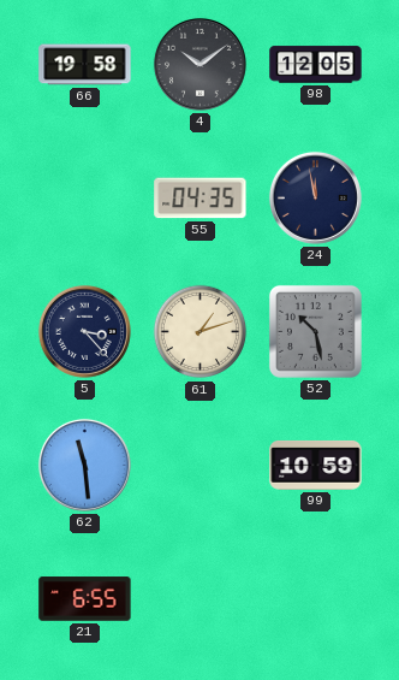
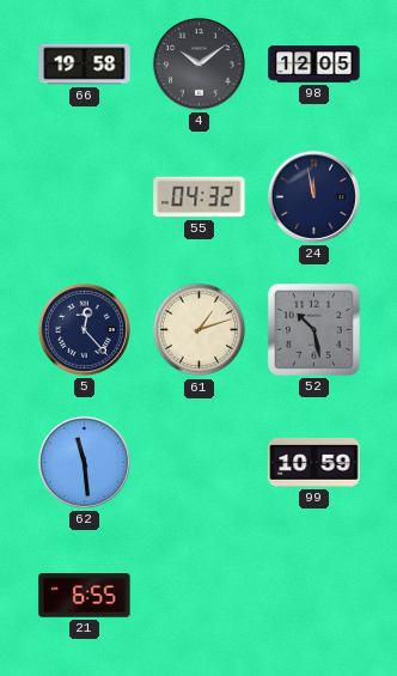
55: 04:35 -> 04:32
5: 3:23 -> 12:23
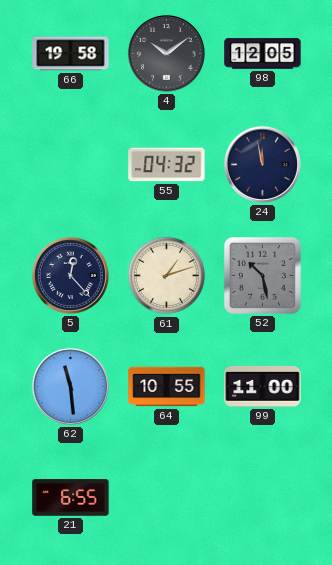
64: none -> 10:55
99: 10:59 -> 11:00
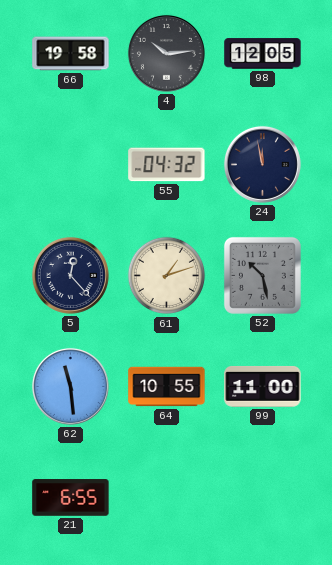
4: 10:09 -> 10:14
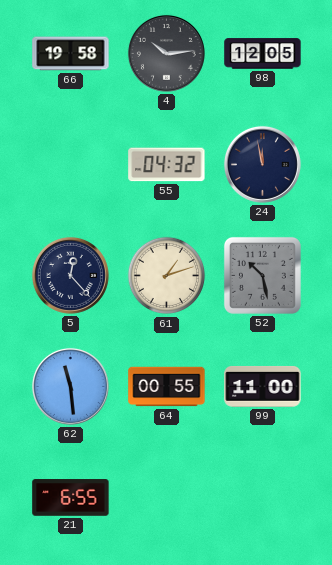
64: 10:55 -> 00:55
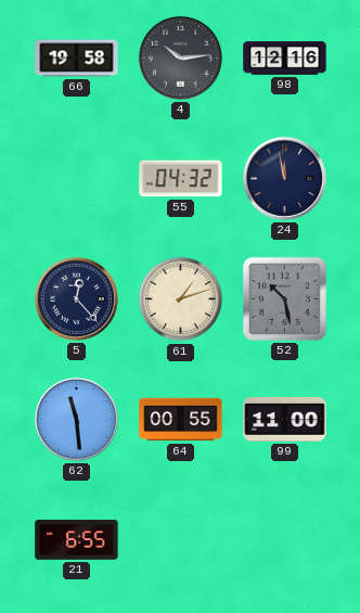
98: 12:05 -> 12:16
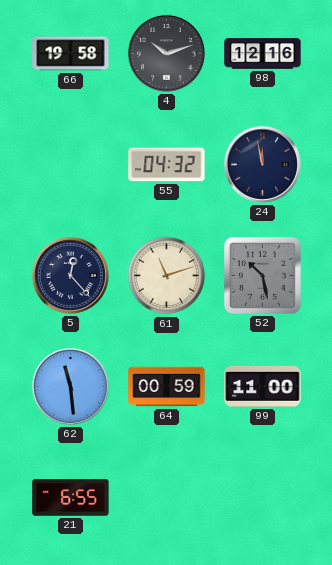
4: 10:14 -> 10:12
61: 1:12 -> 11:12
64: 00:55 -> 00:59
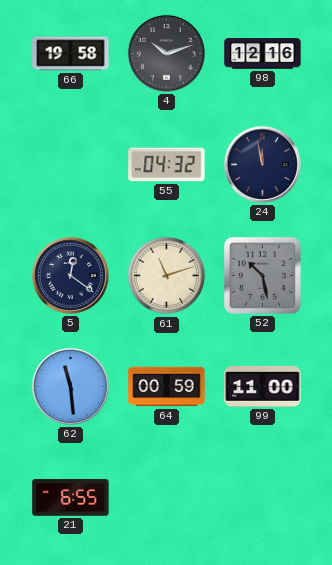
5: 12:23 -> 12:21
